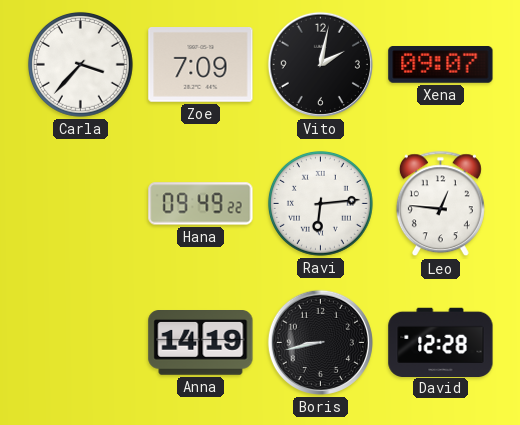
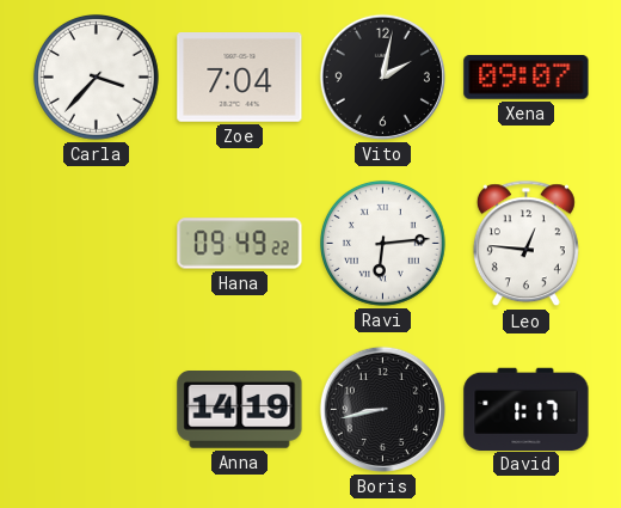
Zoe: 7:09 -> 7:04
David: 12:28 -> 1:17
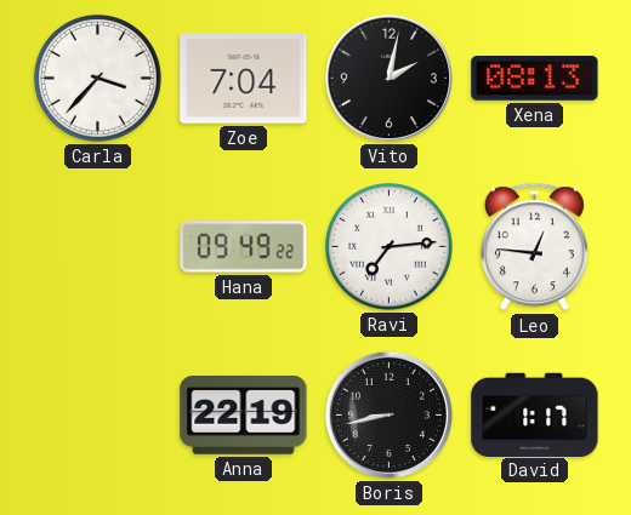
Xena: 09:07 -> 08:13
Ravi: 6:14 -> 7:14
Anna: 14:19 -> 22:19
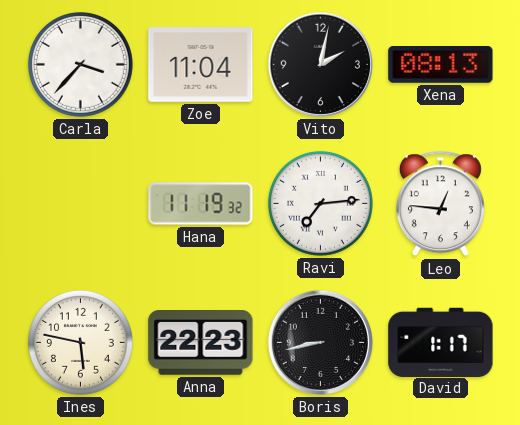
Zoe: 7:04 -> 11:04
Hana: 09:49 -> 11:19
Ines: none -> 5:47
Anna: 22:19 -> 22:23
